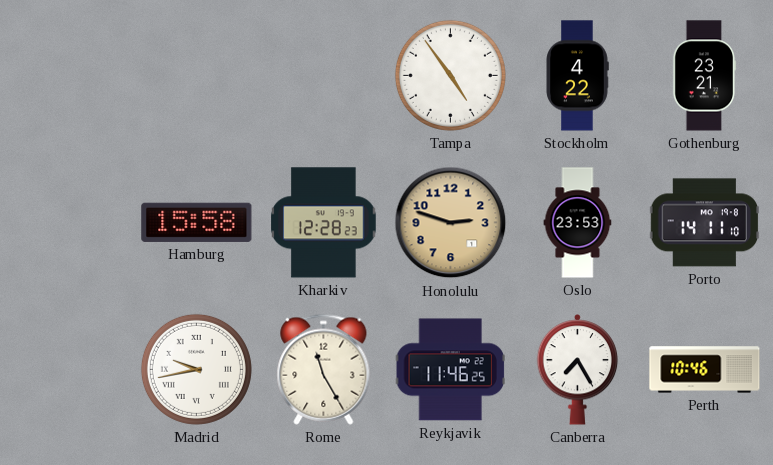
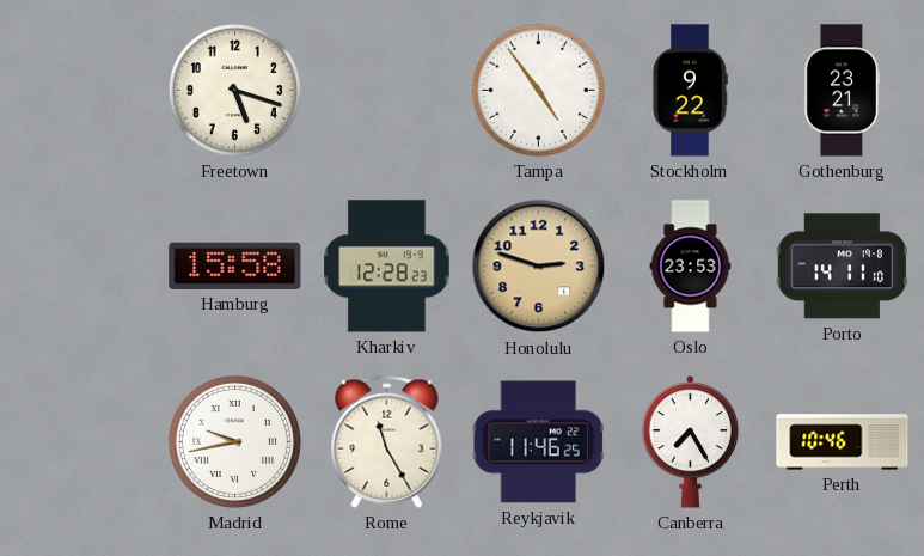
Freetown: none -> 5:18
Stockholm: 4:22 -> 9:22
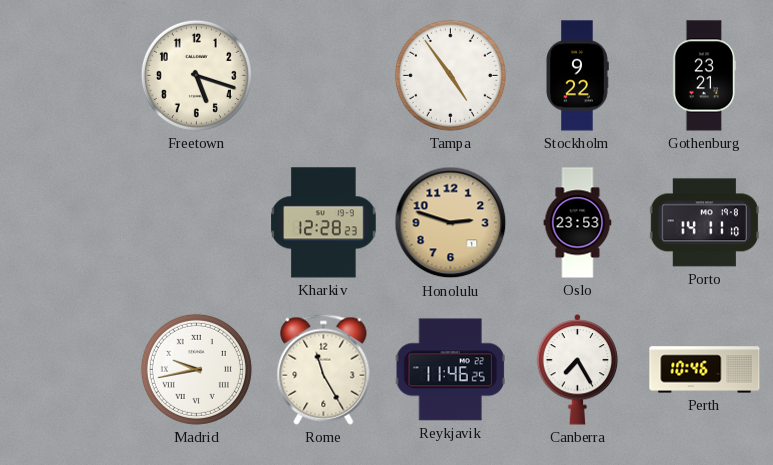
Hamburg: 15:58 -> none
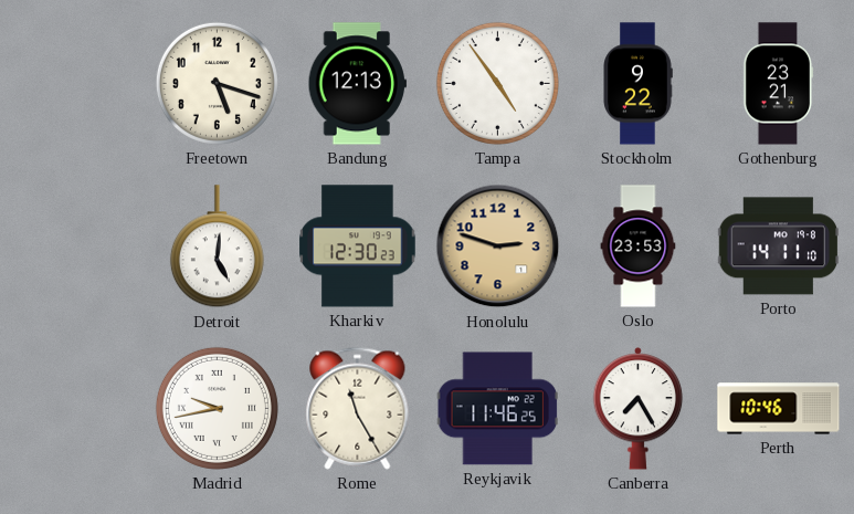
Bandung: none -> 12:13
Detroit: none -> 5:01
Kharkiv: 12:28 -> 12:30
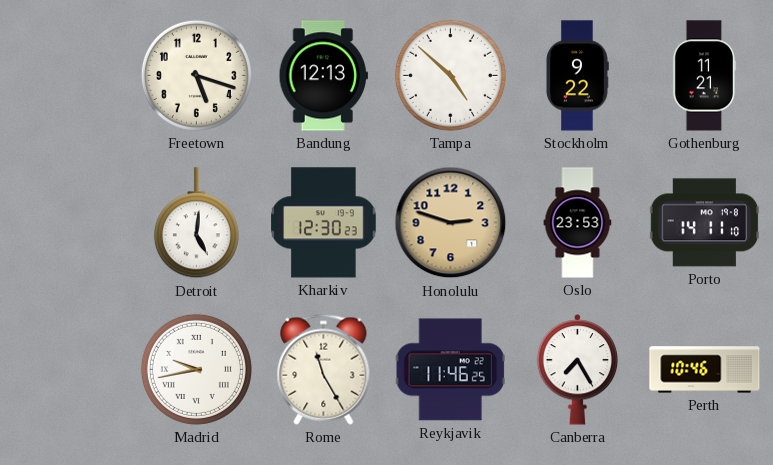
Tampa: 4:54 -> 4:52
Gothenburg: 23:21 -> 11:21
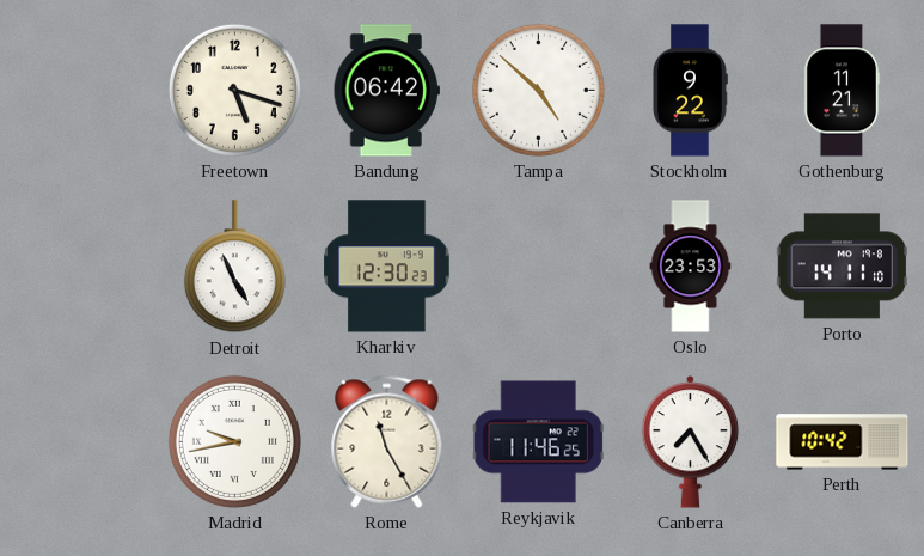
Bandung: 12:13 -> 06:42
Detroit: 5:01 -> 4:56
Honolulu: 2:48 -> none
Perth: 10:46 -> 10:42
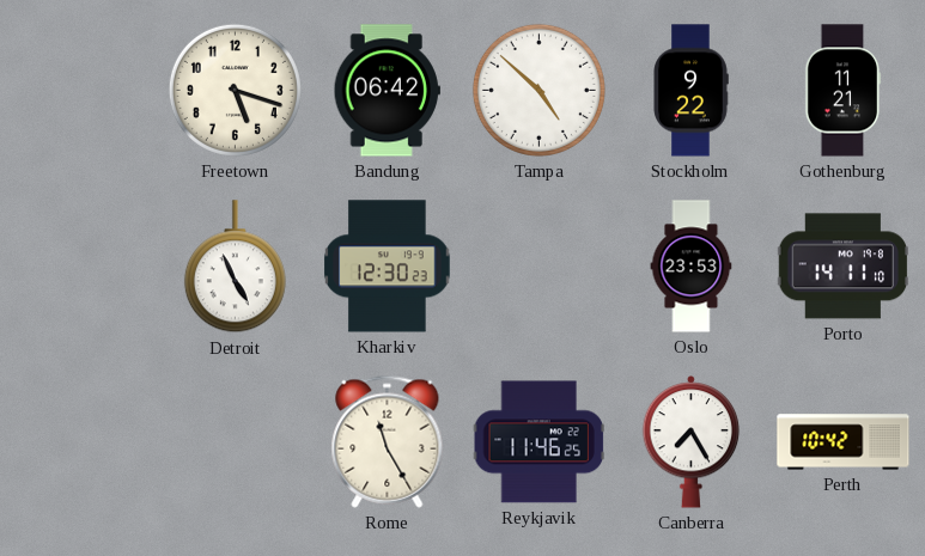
Madrid: 9:43 -> none
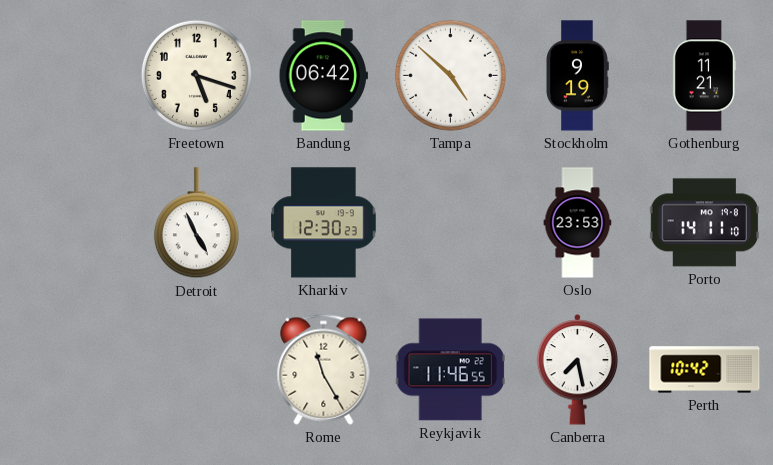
Stockholm: 9:22 -> 9:19
Reykjavik: 11:46:25 -> 11:46:55
Canberra: 7:25 -> 7:28
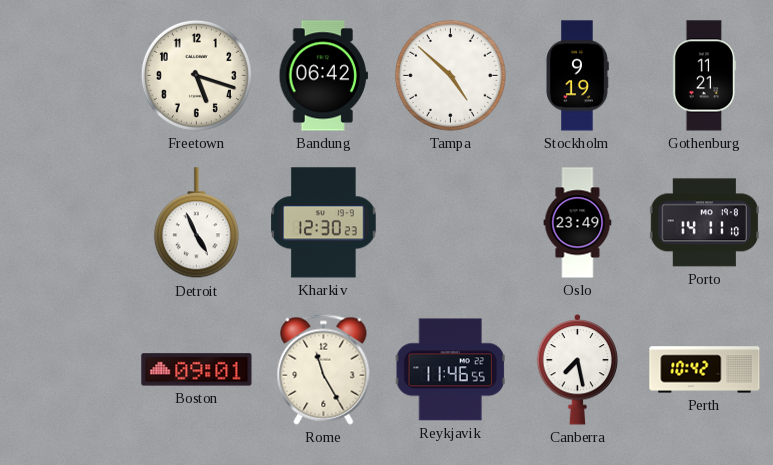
Oslo: 23:53 -> 23:49
Boston: none -> 09:01
